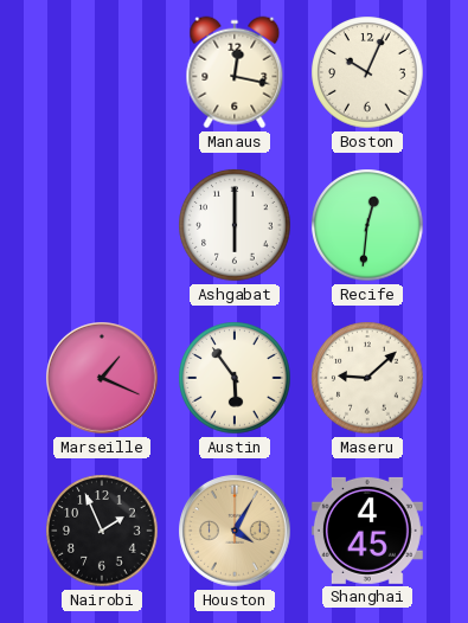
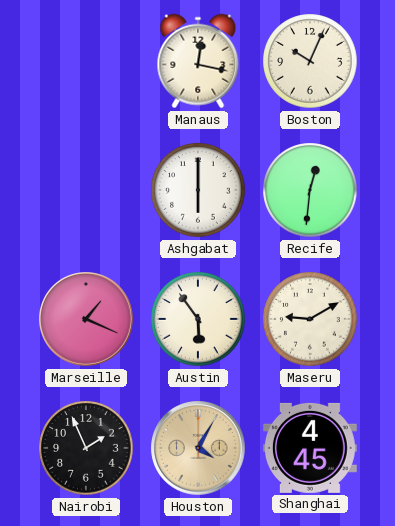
Maseru: 9:08 -> 9:10
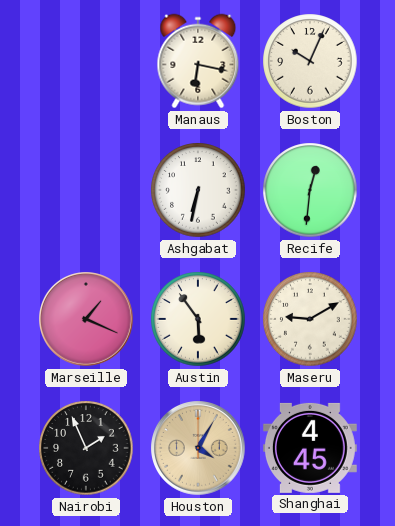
Manaus: 12:17 -> 6:17
Ashgabat: 6:00 -> 6:32
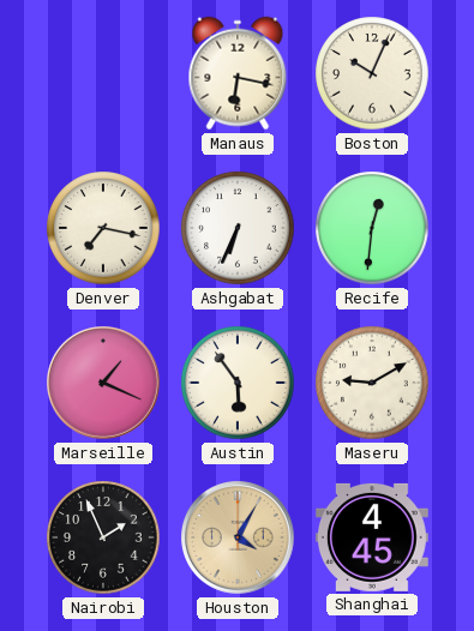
Denver: none -> 7:17
Ashgabat: 6:32 -> 6:34
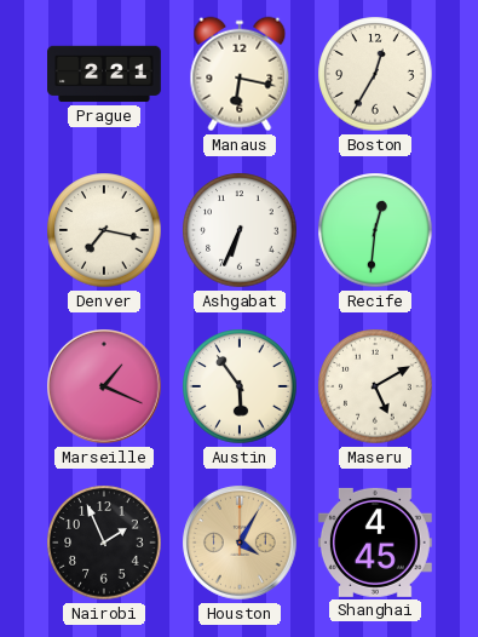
Prague: none -> 2:21
Boston: 10:04 -> 12:35
Maseru: 9:10 -> 5:10
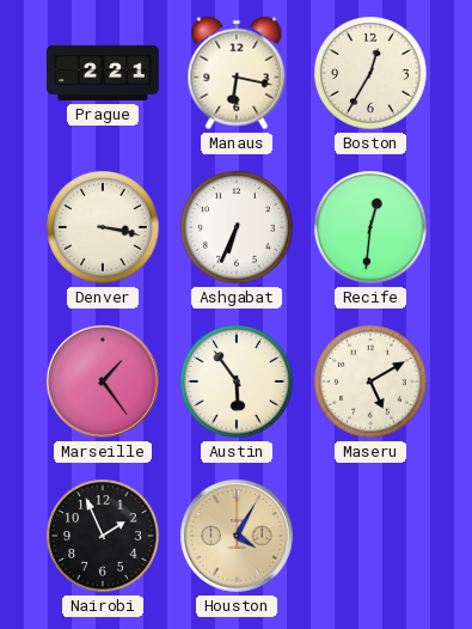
Denver: 7:17 -> 3:17
Marseille: 1:19 -> 1:24
Shanghai: 4:45 -> none
